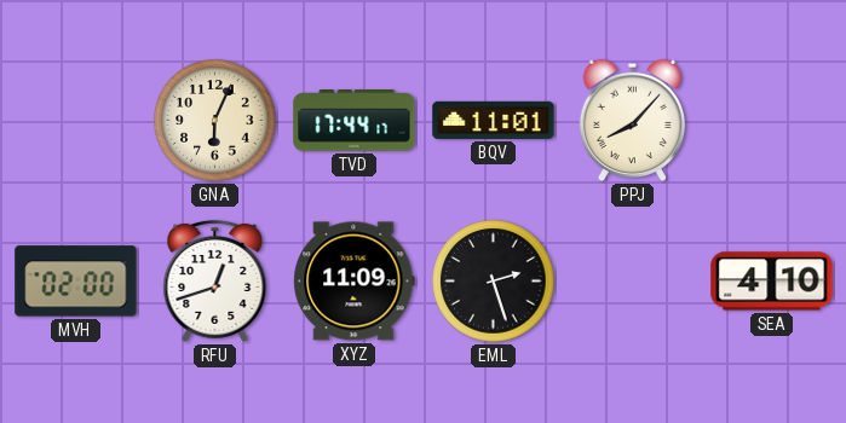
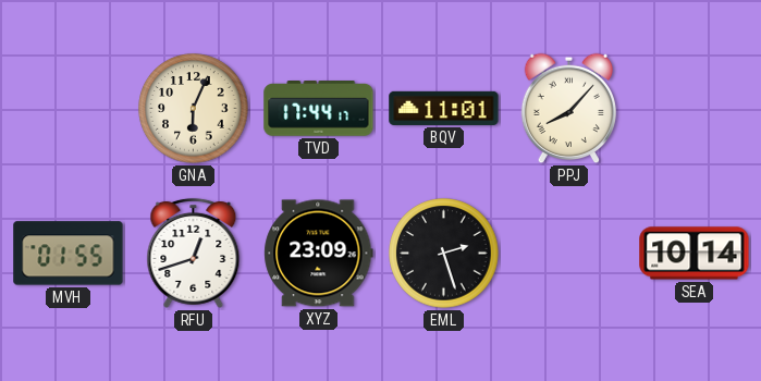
MVH: 02:00 -> 01:55
XYZ: 11:09 -> 23:09
SEA: 4:10 -> 10:14
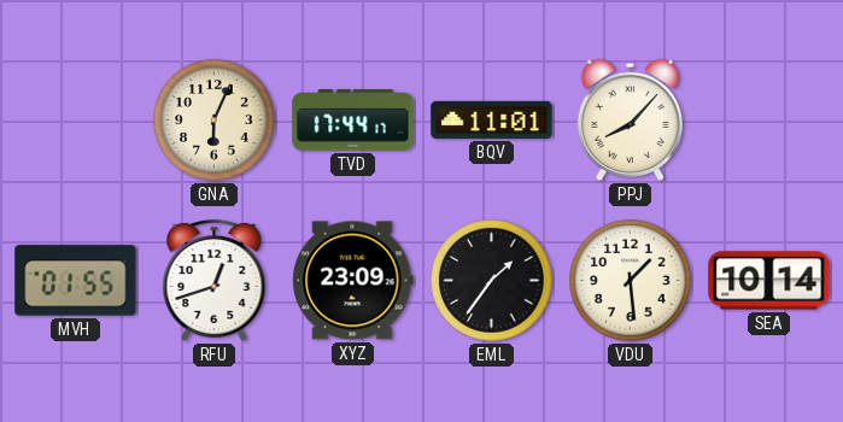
EML: 2:27 -> 1:36
VDU: none -> 1:29
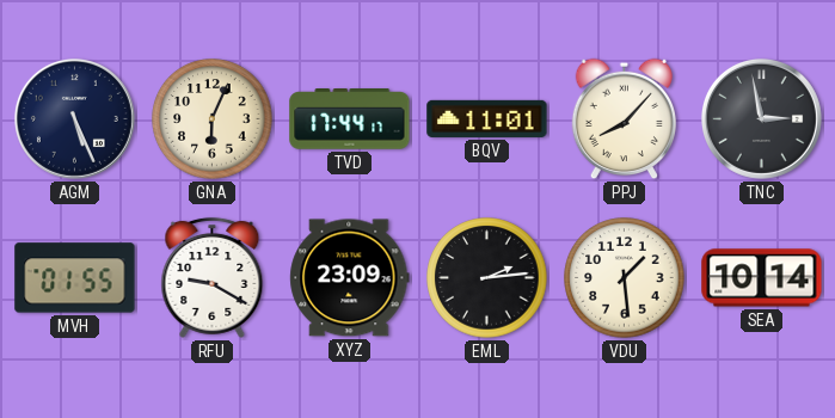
AGM: none -> 5:26
TNC: none -> 2:58
RFU: 12:42 -> 9:20
EML: 1:36 -> 2:14
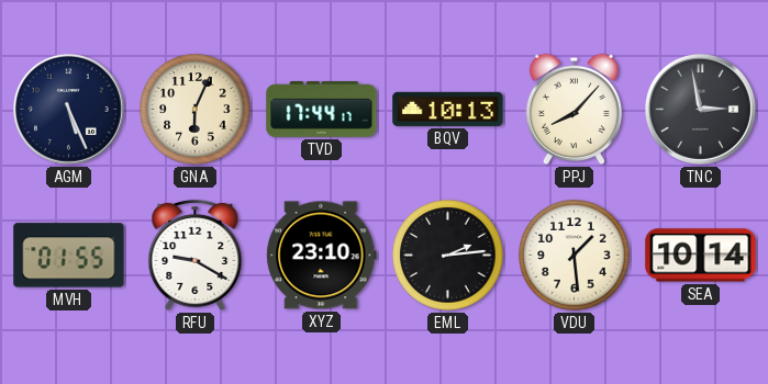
BQV: 11:01 -> 10:13
XYZ: 23:09 -> 23:10
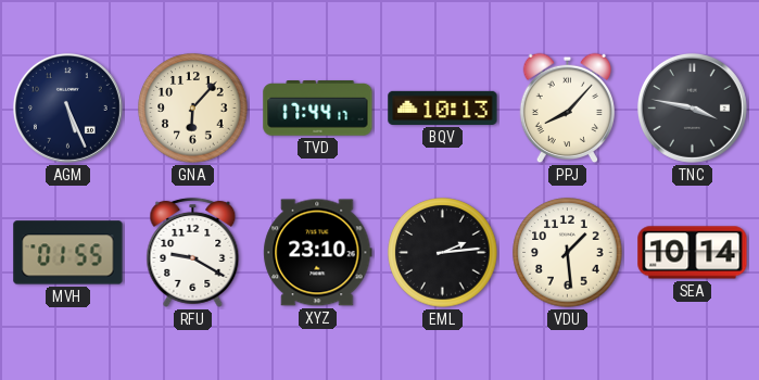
GNA: 6:04 -> 6:07
TNC: 2:58 -> 3:47
